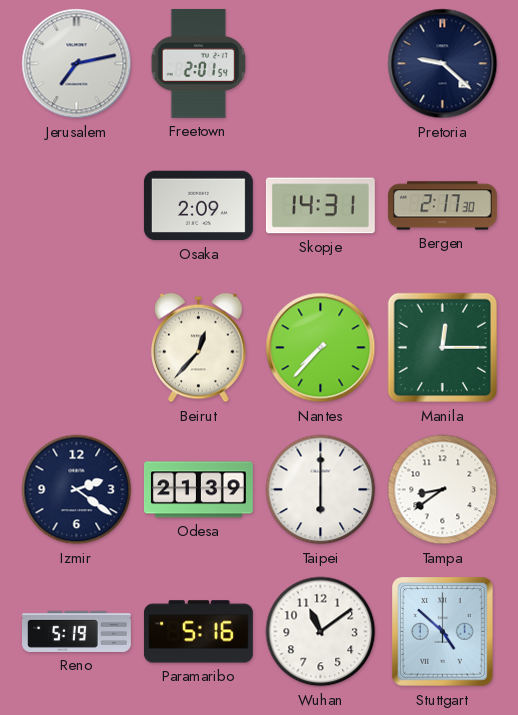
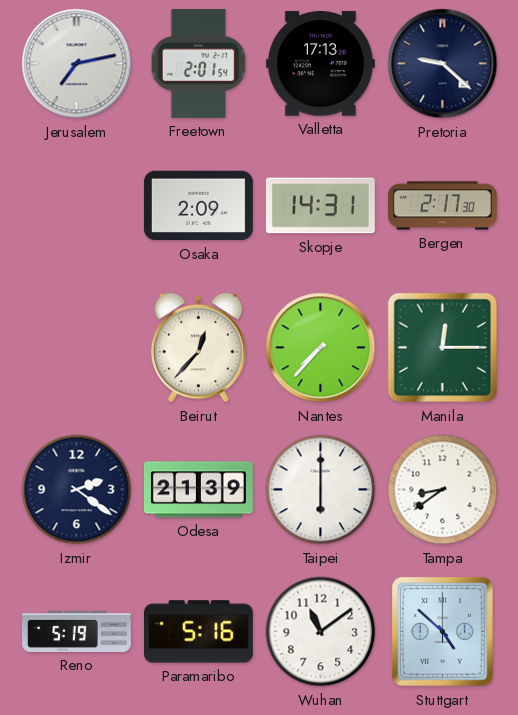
Valletta: none -> 17:13
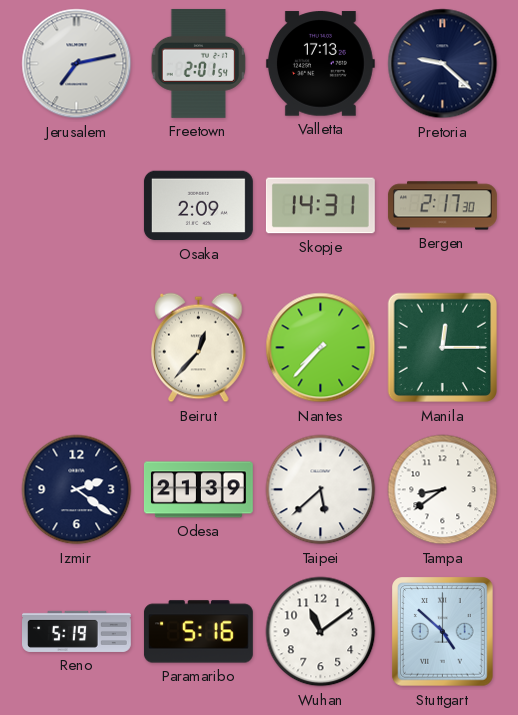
Taipei: 6:00 -> 5:38
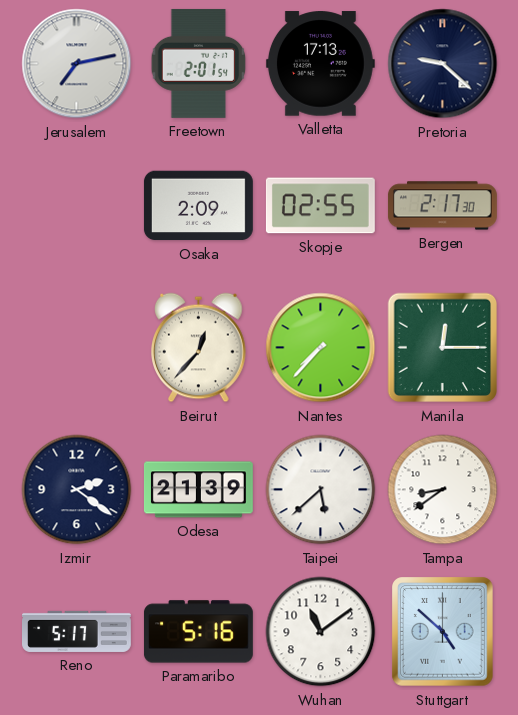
Skopje: 14:31 -> 02:55
Reno: 5:19 -> 5:17
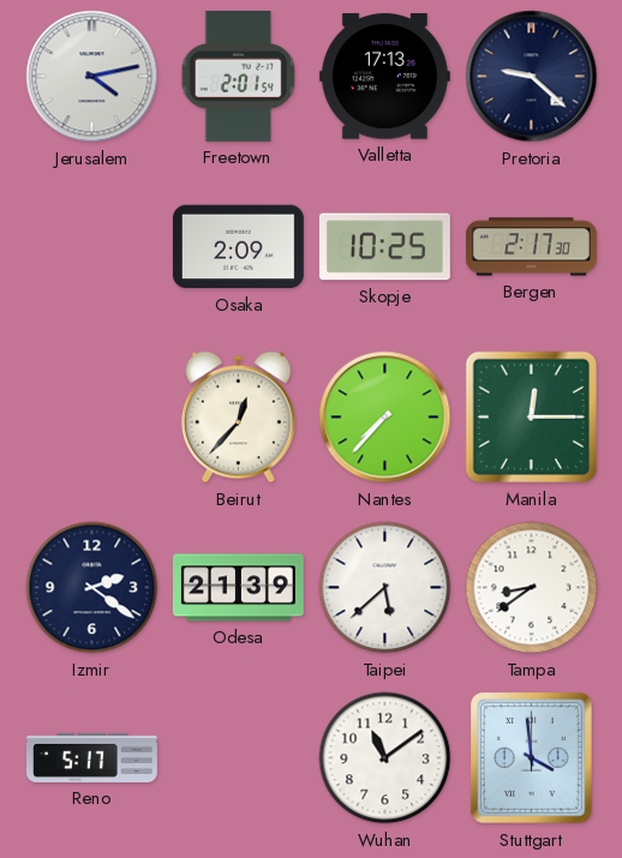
Jerusalem: 7:13 -> 4:13
Skopje: 02:55 -> 10:25
Paramaribo: 5:16 -> none
Stuttgart: 4:52 -> 3:59
